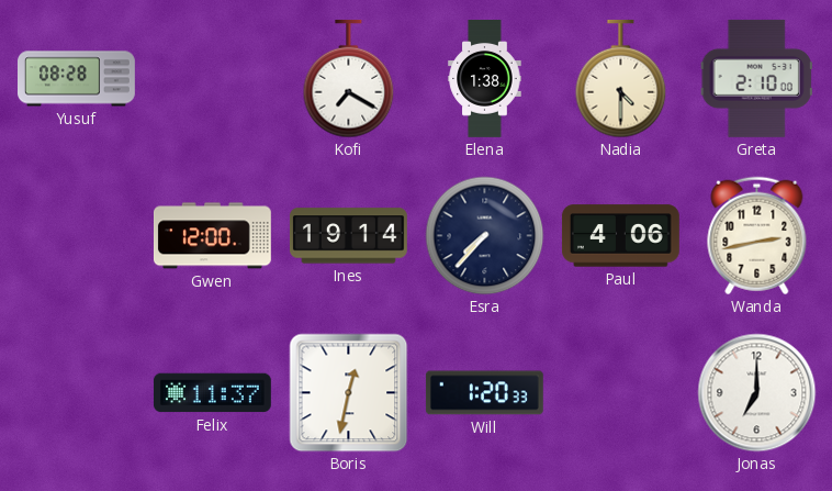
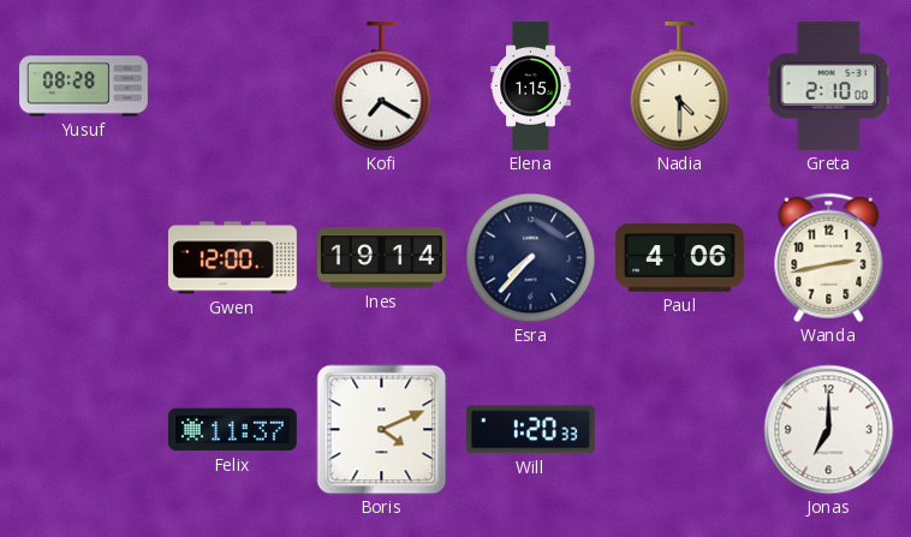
Elena: 1:38 -> 1:15
Boris: 12:32 -> 4:11
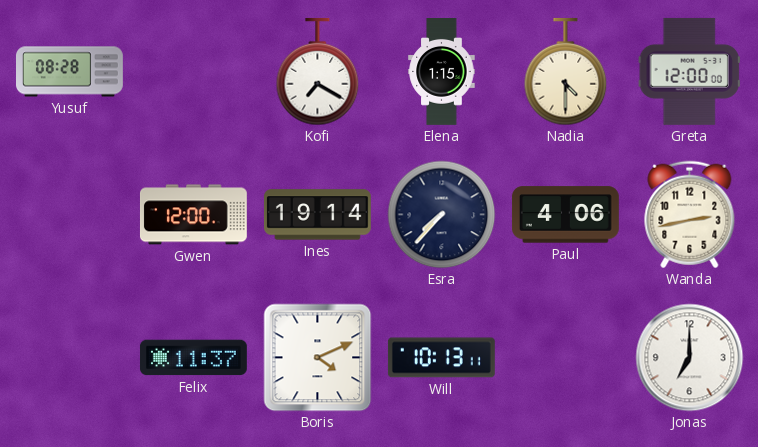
Greta: 2:10 -> 12:00
Will: 1:20 -> 10:13
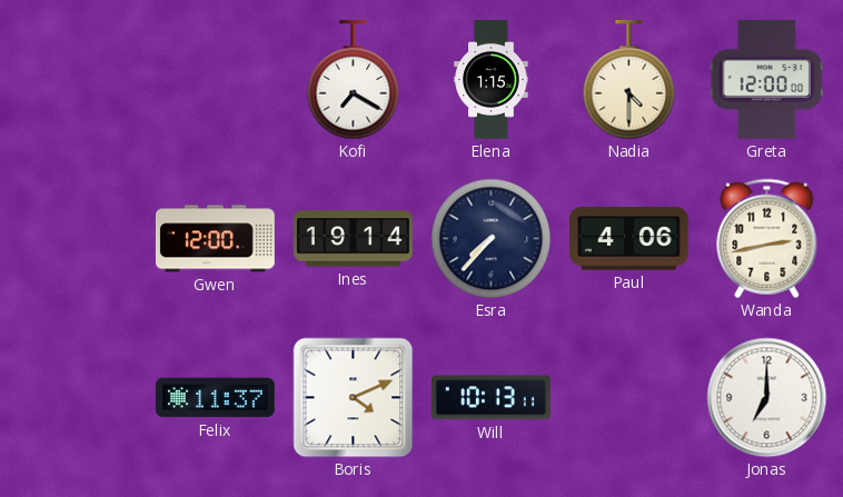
Yusuf: 08:28 -> none
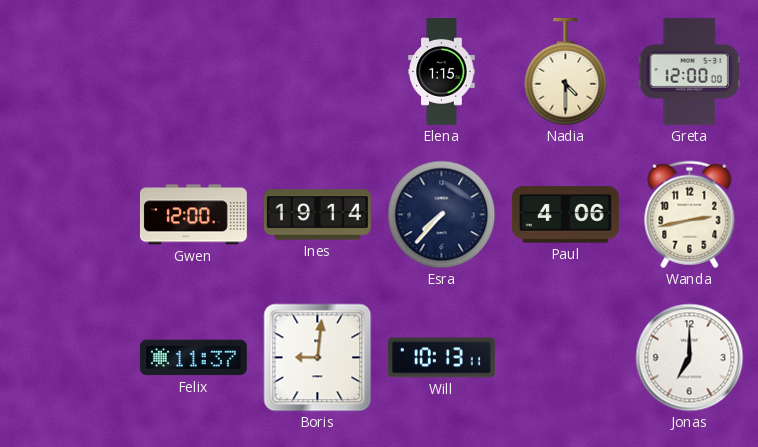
Kofi: 7:20 -> none
Boris: 4:11 -> 9:01
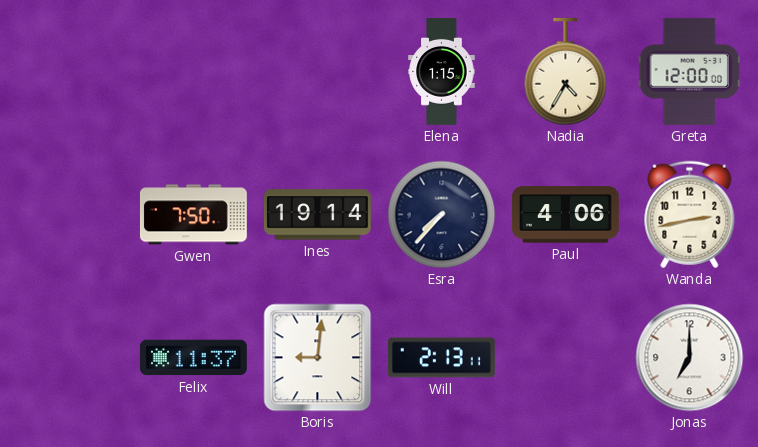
Nadia: 4:30 -> 4:35
Gwen: 12:00 -> 7:50
Will: 10:13 -> 2:13
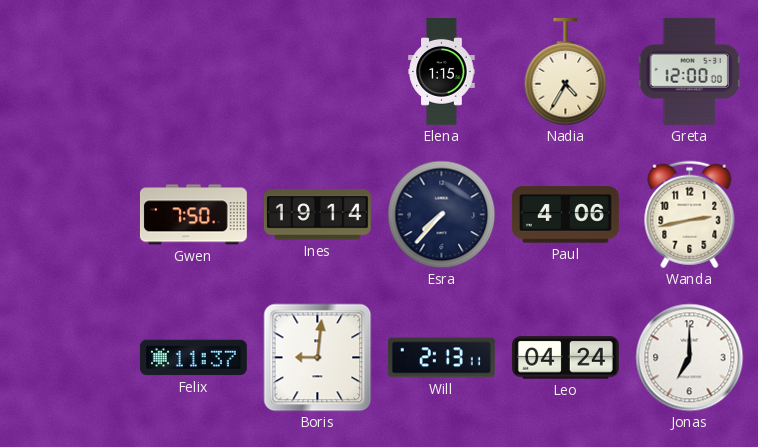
Leo: none -> 04:24
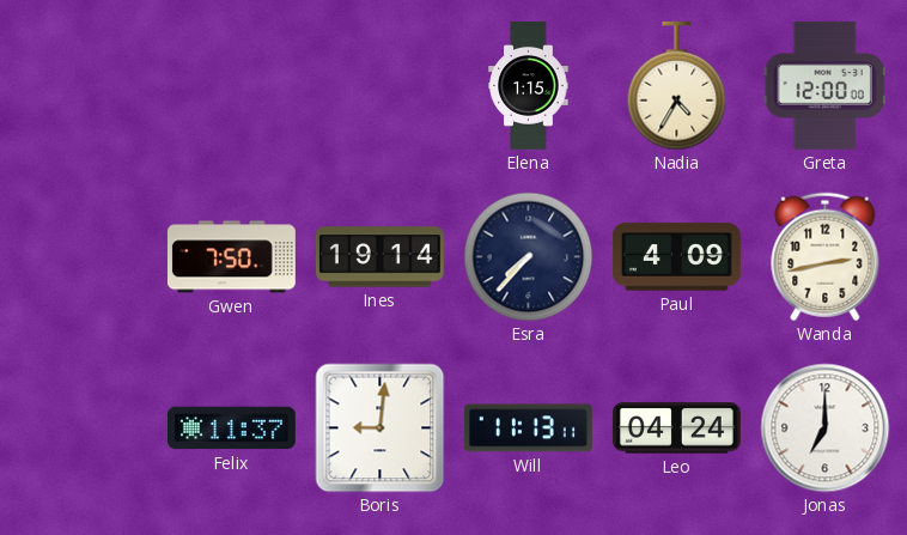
Paul: 4:06 -> 4:09
Will: 2:13 -> 11:13
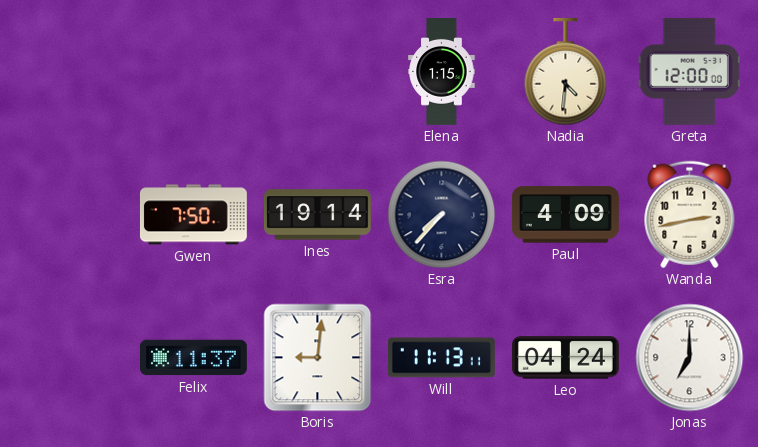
Nadia: 4:35 -> 4:31
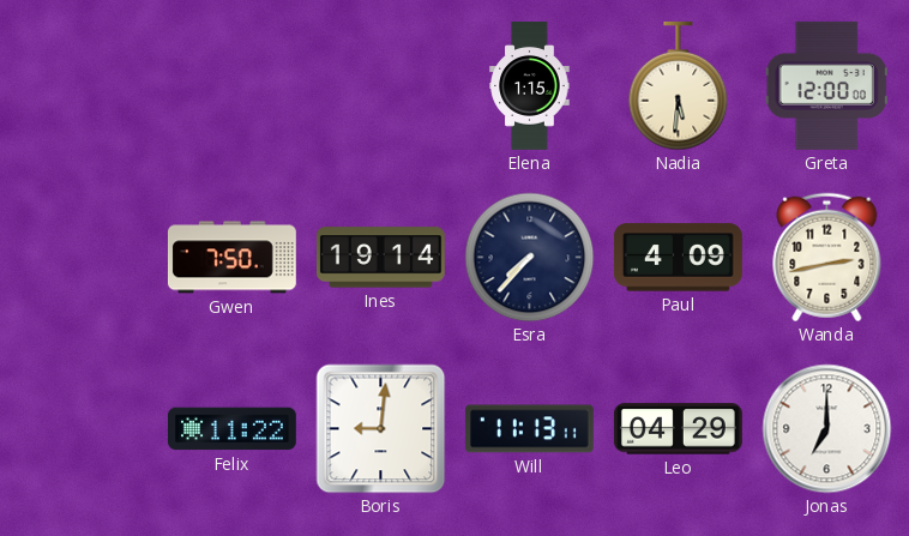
Nadia: 4:31 -> 5:31
Felix: 11:37 -> 11:22
Leo: 04:24 -> 04:29
